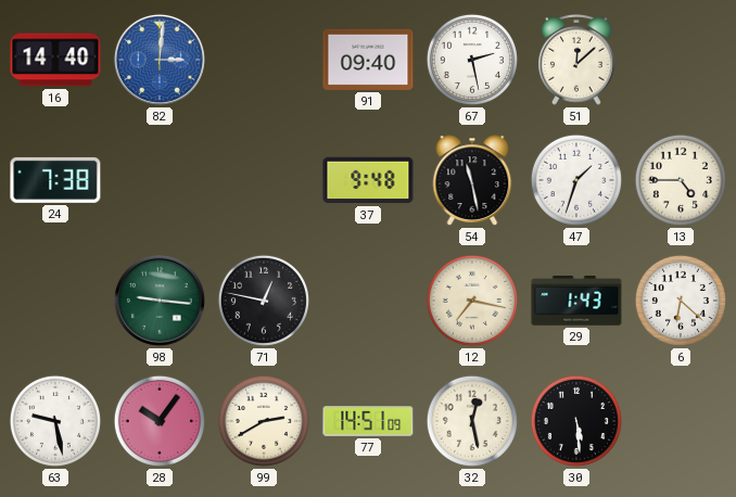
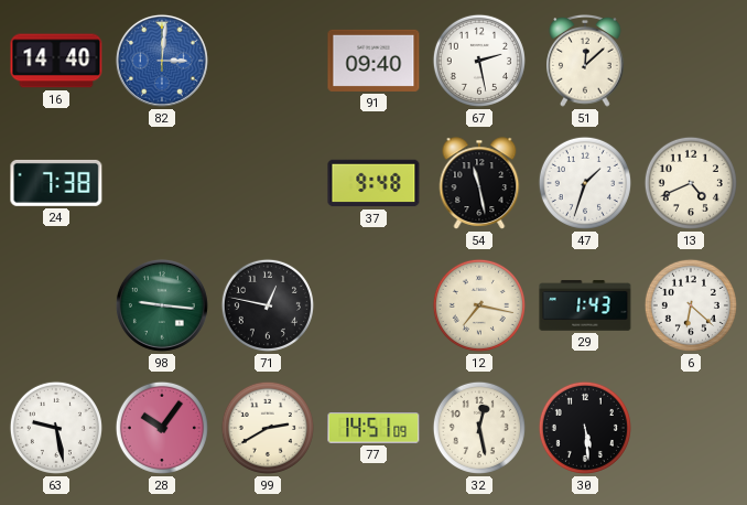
13: 4:45 -> 4:41
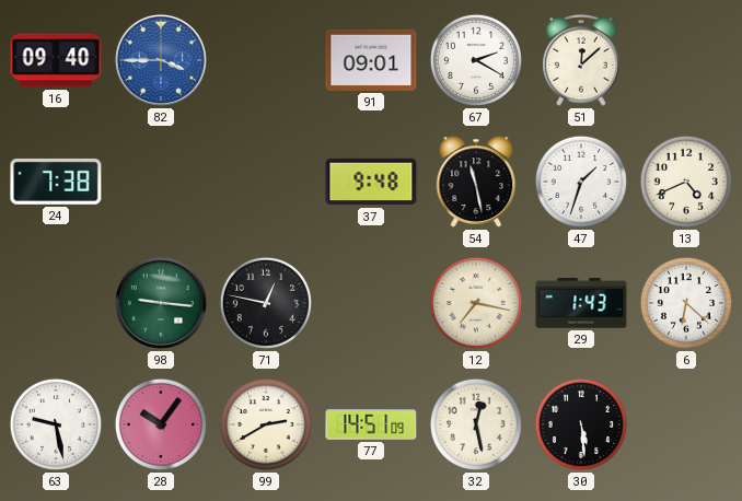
16: 14:40 -> 09:40
82: 3:01 -> 3:45
91: 09:40 -> 09:01
67: 2:28 -> 2:20
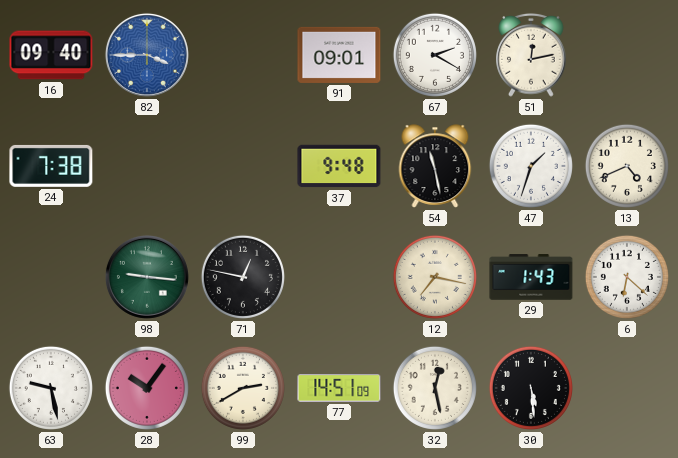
51: 12:08 -> 12:13
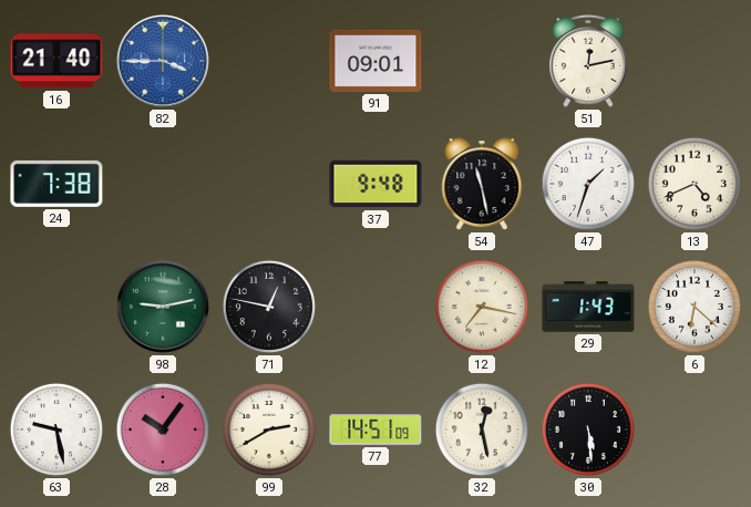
16: 09:40 -> 21:40
67: 2:20 -> none
98: 9:16 -> 9:13
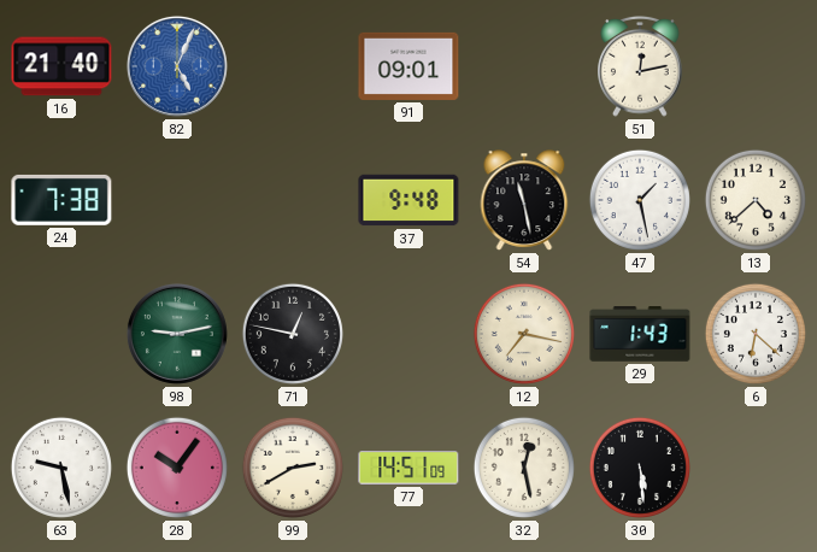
82: 3:45 -> 5:04
47: 1:33 -> 1:28
13: 4:41 -> 4:38
